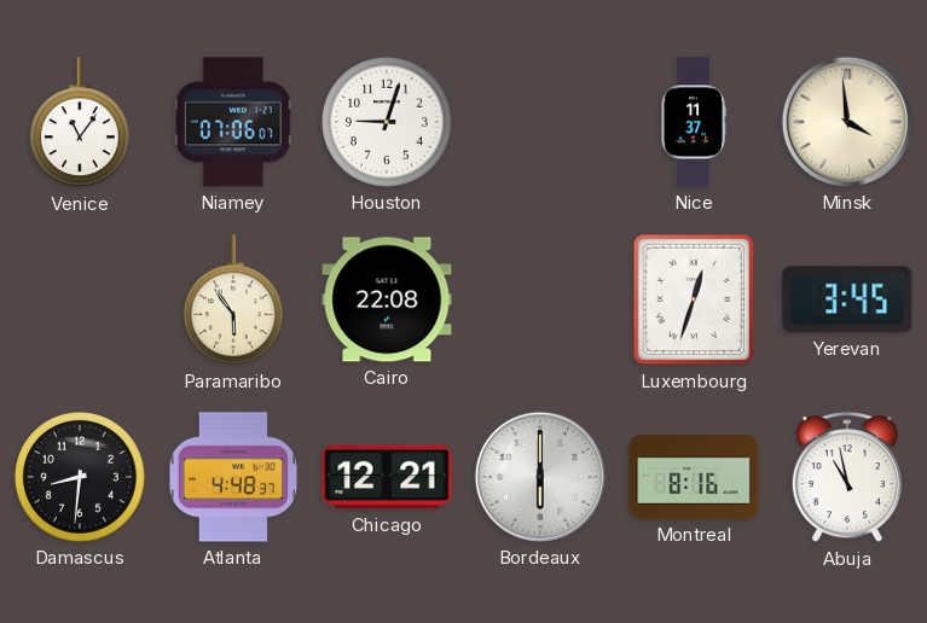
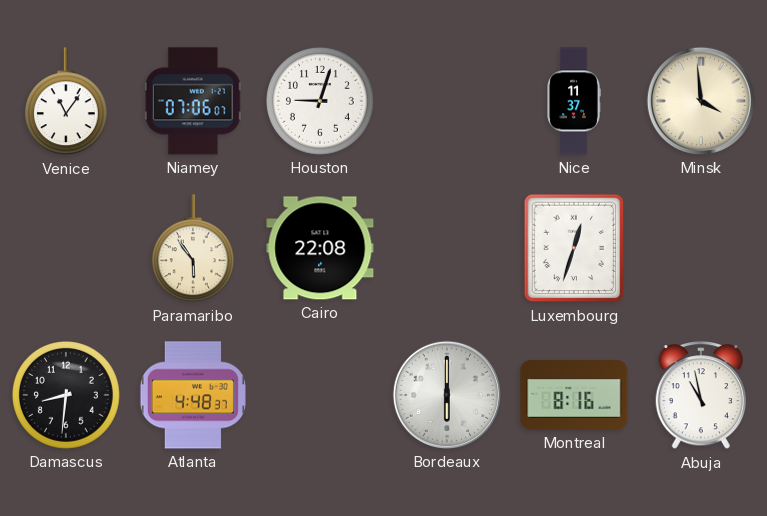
Yerevan: 3:45 -> none
Chicago: 12:21 -> none
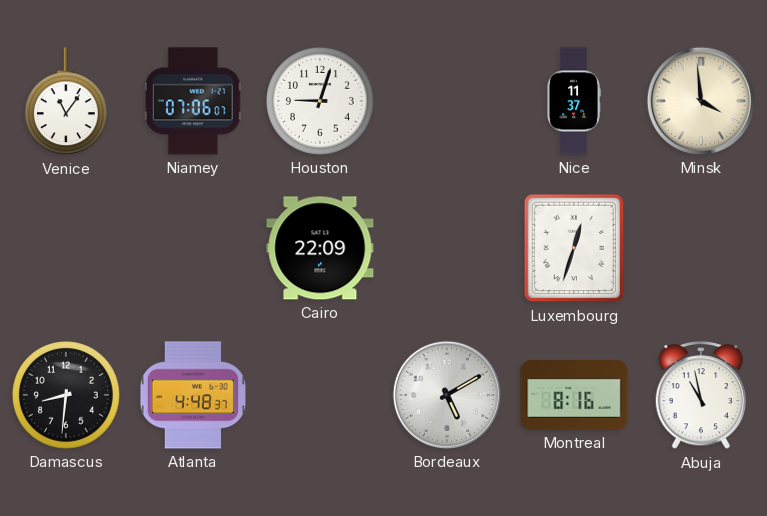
Paramaribo: 5:54 -> none
Cairo: 22:08 -> 22:09
Bordeaux: 6:00 -> 5:10
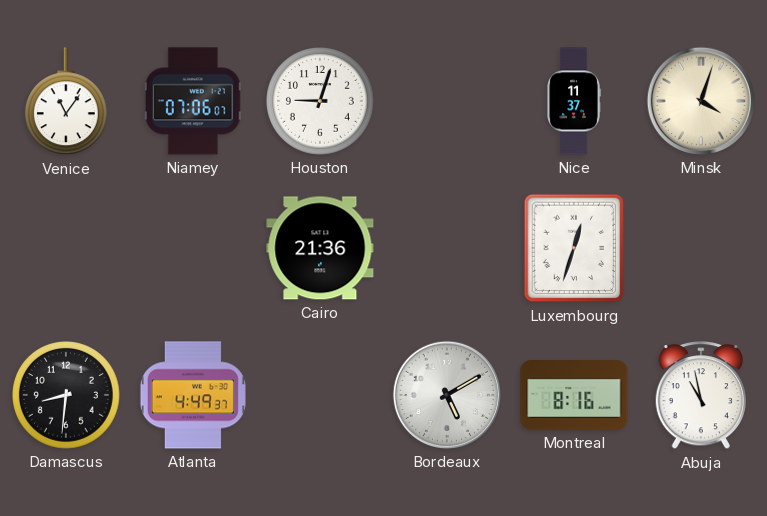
Minsk: 3:59 -> 4:03
Cairo: 22:09 -> 21:36
Atlanta: 4:48 -> 4:49
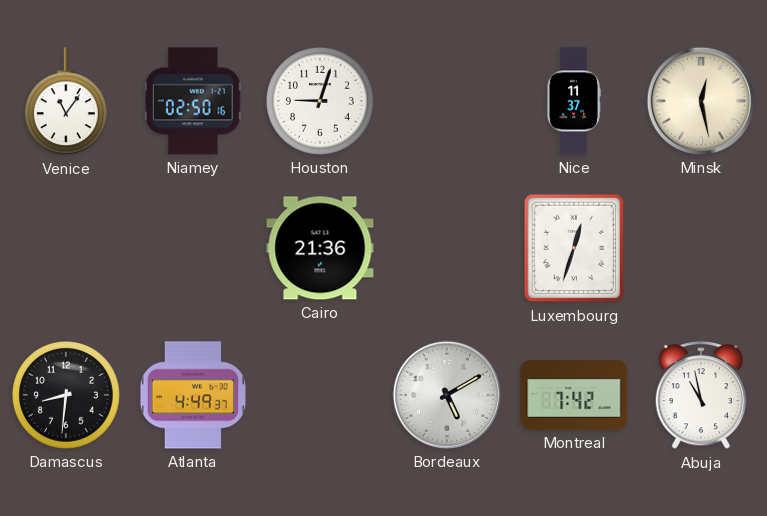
Niamey: 07:06 -> 02:50
Minsk: 4:03 -> 12:28
Montreal: 8:16 -> 7:42
